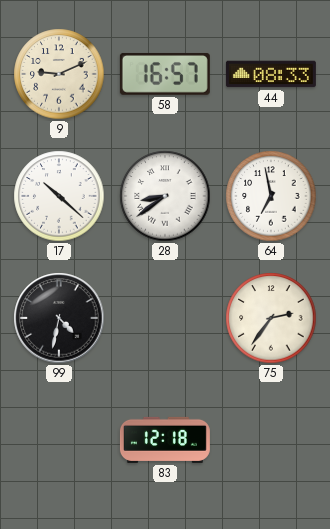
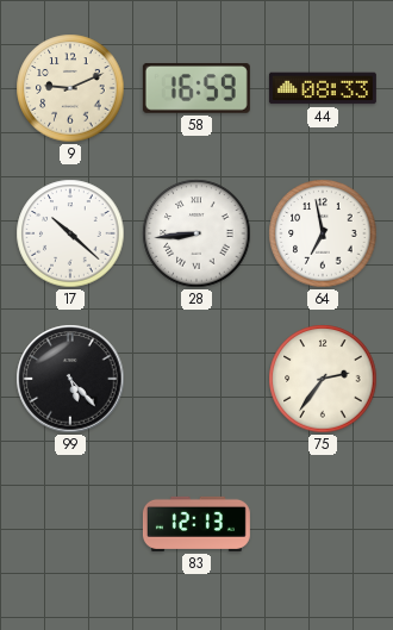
58: 16:57 -> 16:59
28: 8:39 -> 8:44
99: 4:32 -> 5:23
83: 12:18 -> 12:13
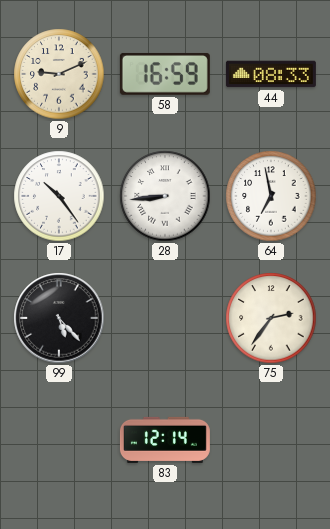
17: 10:22 -> 10:24
83: 12:13 -> 12:14
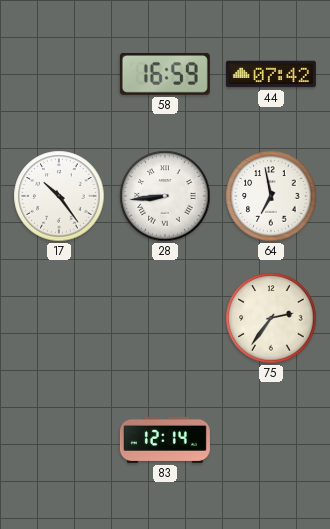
9: 9:11 -> none
44: 08:33 -> 07:42
99: 5:23 -> none
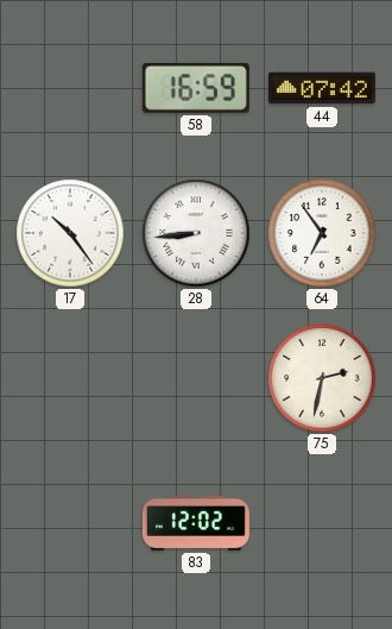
64: 6:58 -> 6:54
75: 2:36 -> 2:32
83: 12:14 -> 12:02
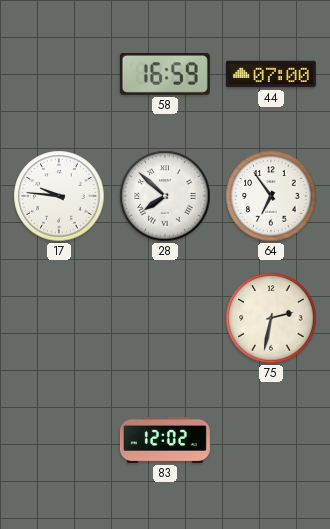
44: 07:42 -> 07:00
17: 10:24 -> 9:46
28: 8:44 -> 7:52
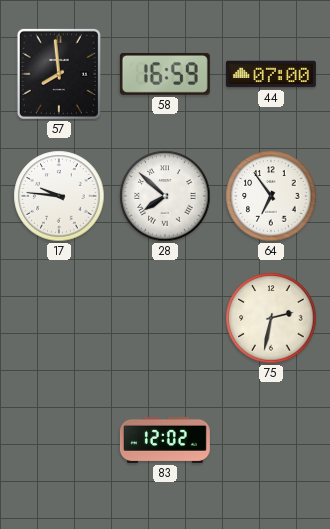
57: none -> 7:59
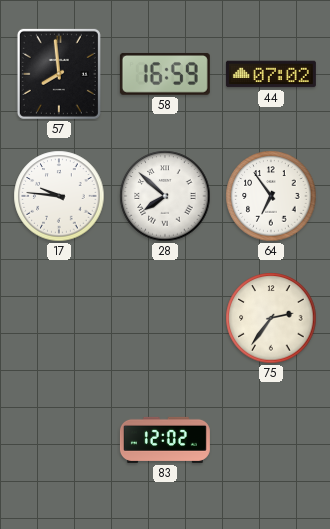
44: 07:00 -> 07:02
75: 2:32 -> 2:36
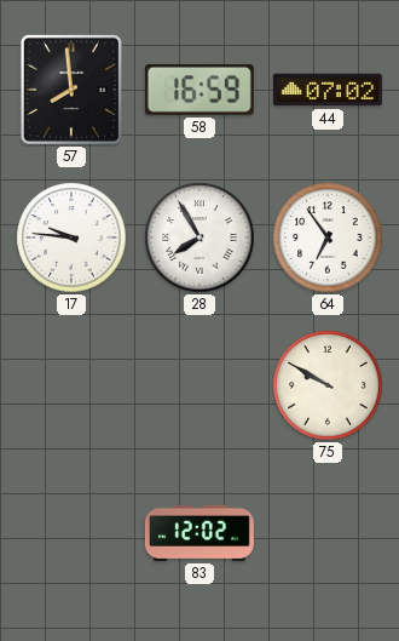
28: 7:52 -> 7:55
75: 2:36 -> 9:50
